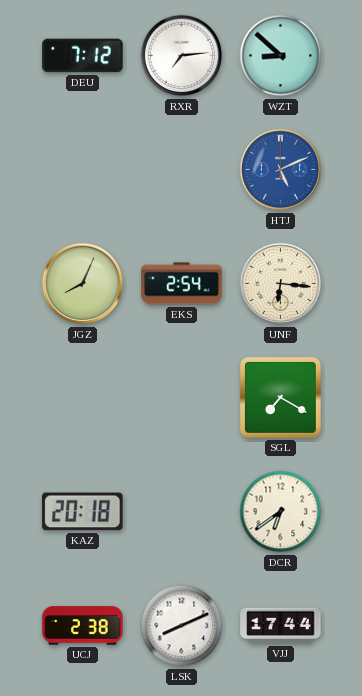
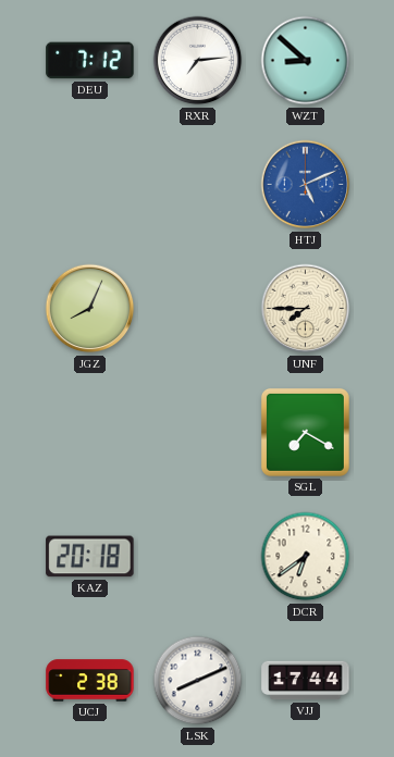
EKS: 2:54 -> none
UNF: 6:16 -> 7:45
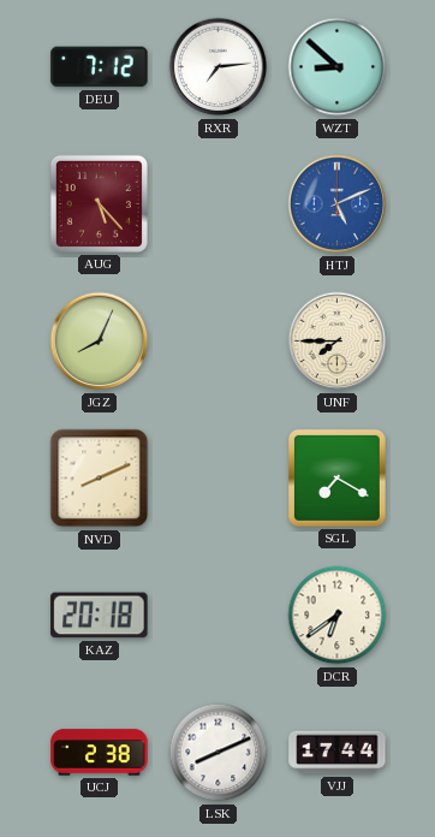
AUG: none -> 5:23
NVD: none -> 8:11
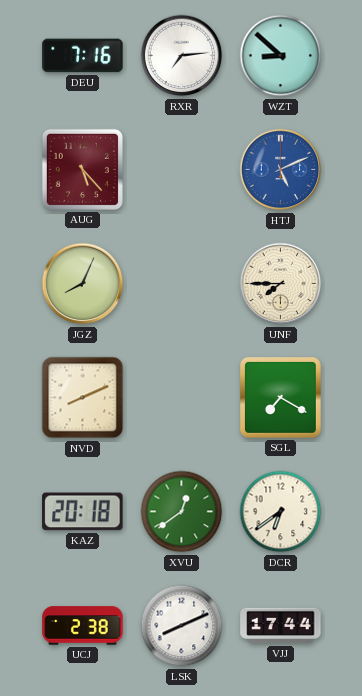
DEU: 7:12 -> 7:16
XVU: none -> 12:39
